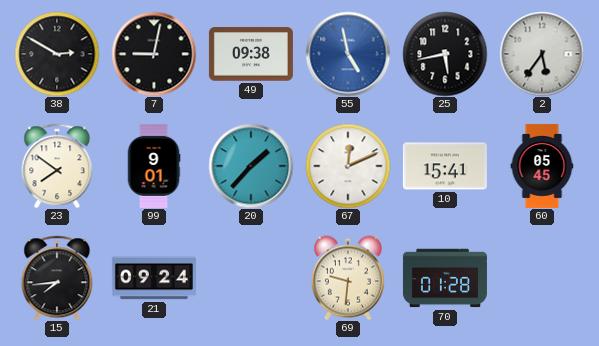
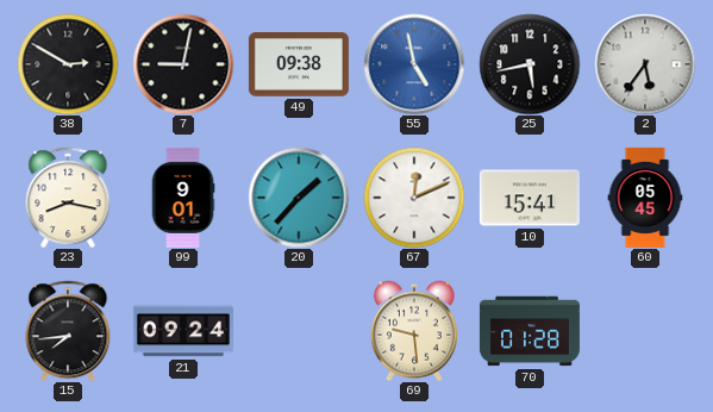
23: 7:51 -> 8:17
69: 9:31 -> 9:29
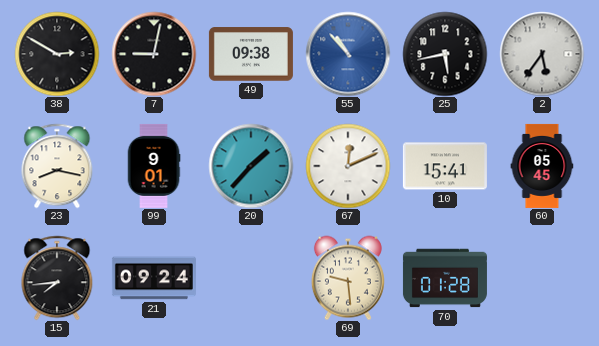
55: 4:58 -> 10:53
